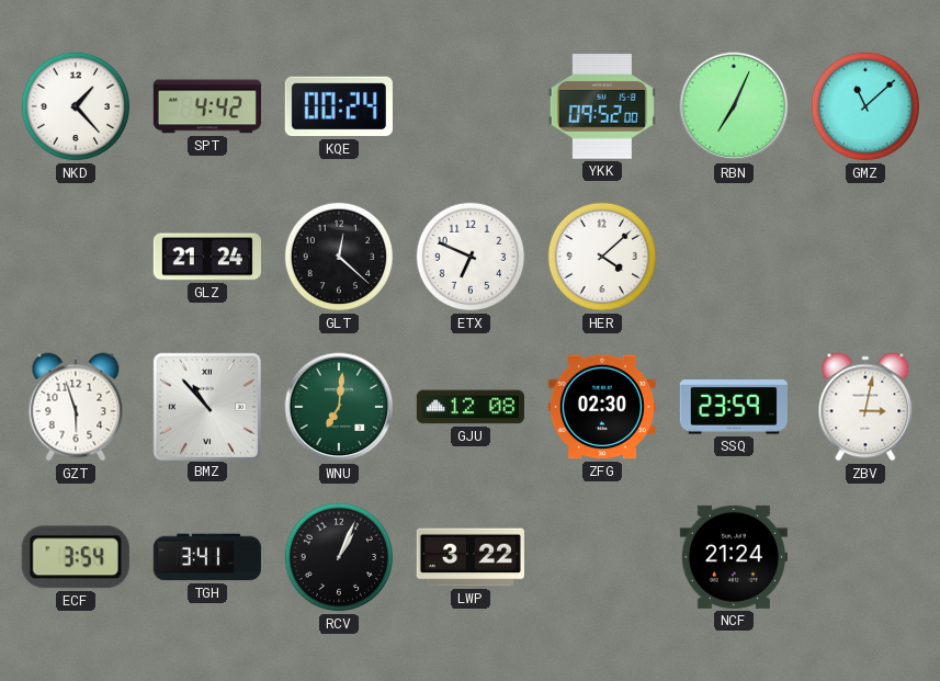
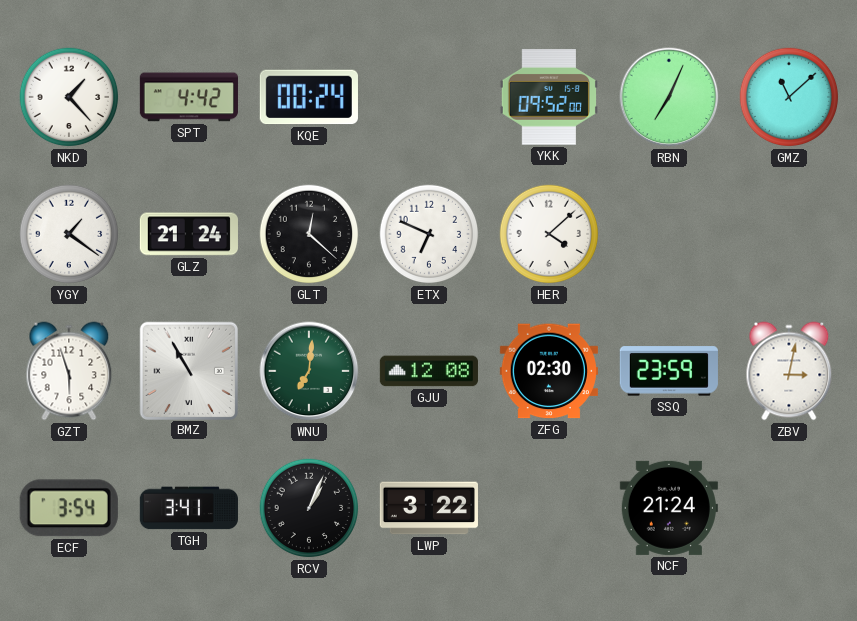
YGY: none -> 1:21
BMZ: 10:53 -> 10:55
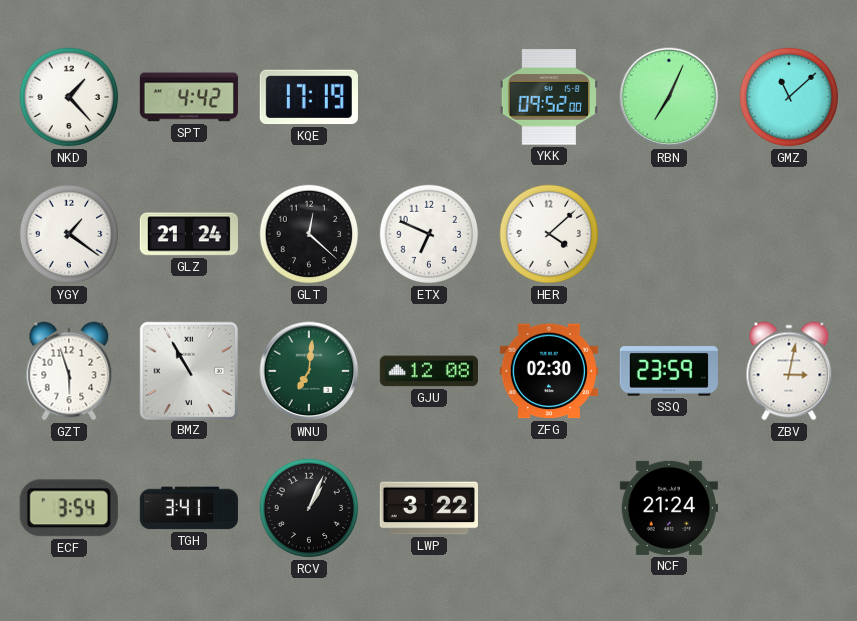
KQE: 00:24 -> 17:19
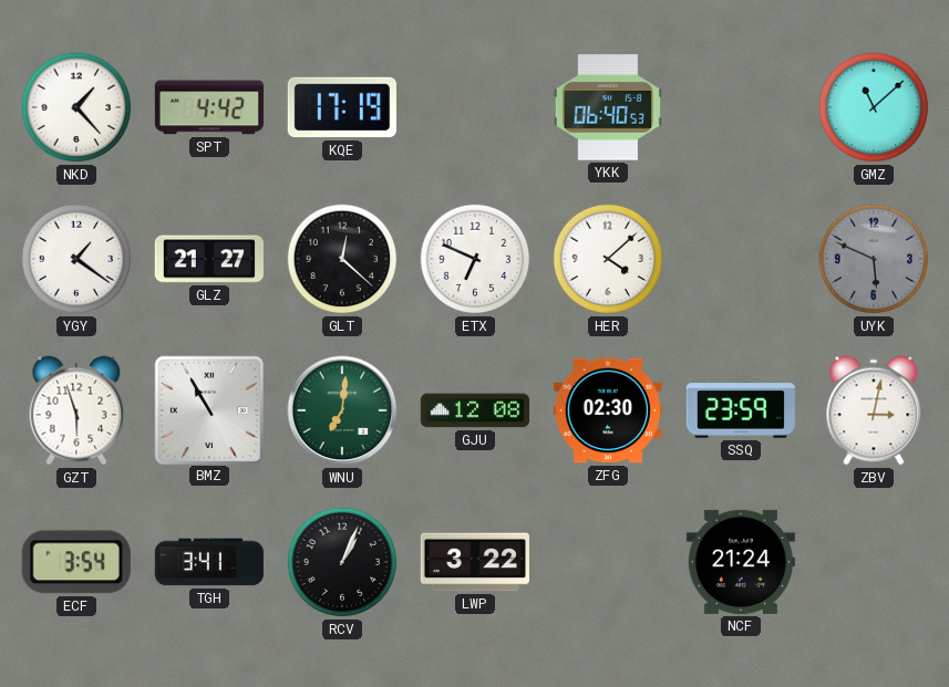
YKK: 09:52 -> 06:40
RBN: 7:04 -> none
GLZ: 21:24 -> 21:27
UYK: none -> 5:49
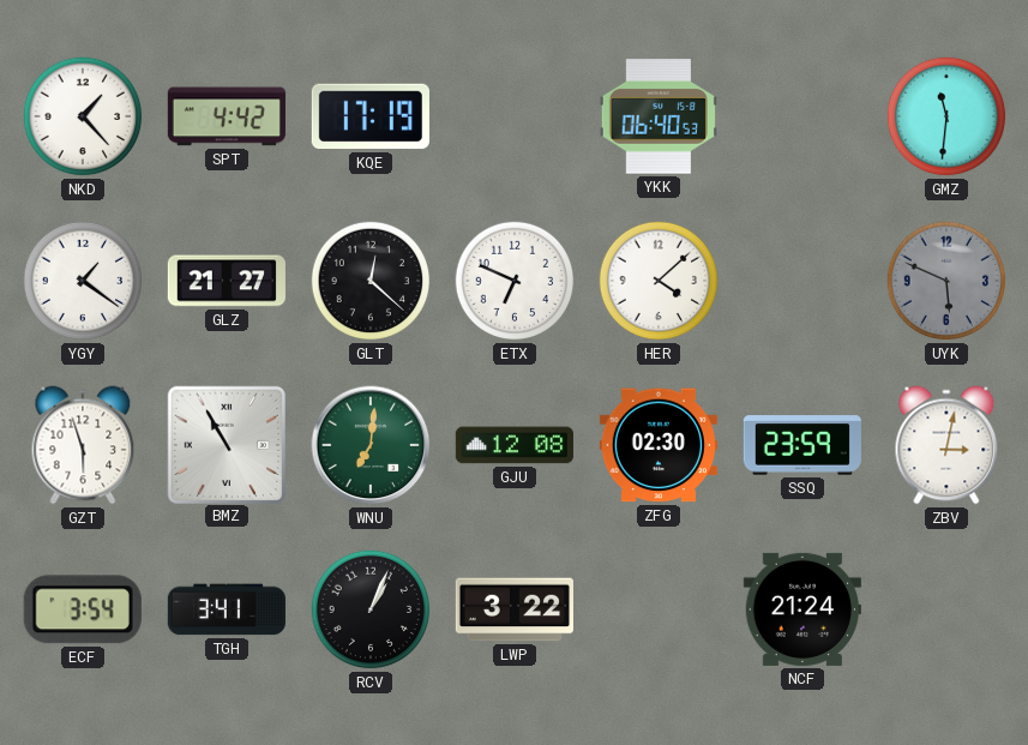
GMZ: 11:08 -> 11:31
